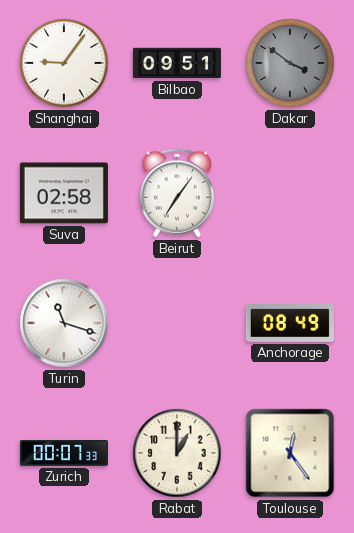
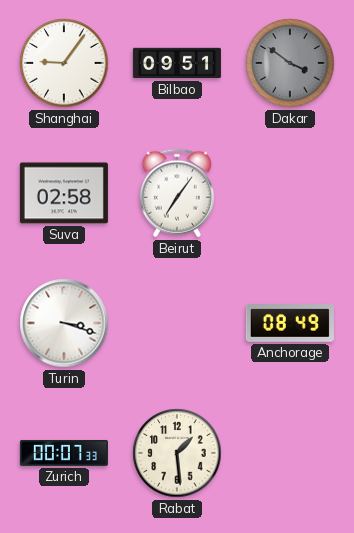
Turin: 11:18 -> 3:18
Rabat: 1:00 -> 1:29
Toulouse: 12:24 -> none
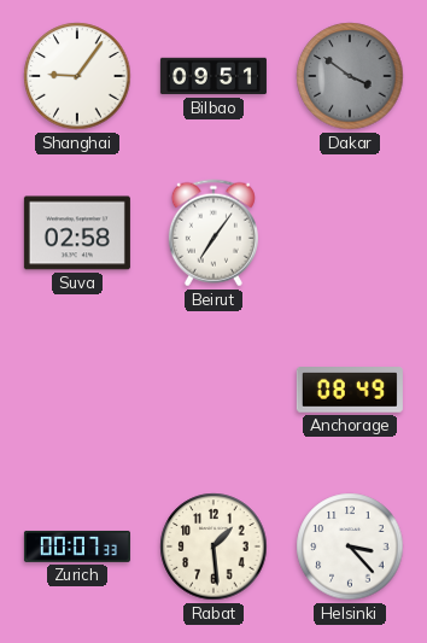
Turin: 3:18 -> none
Helsinki: none -> 3:23
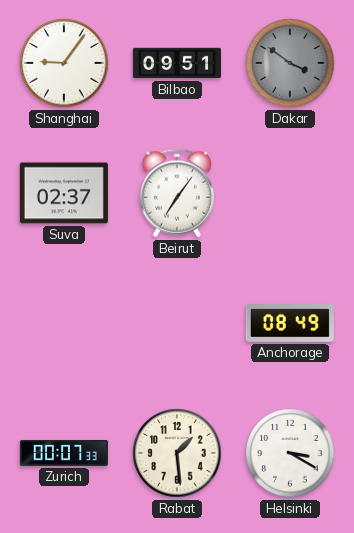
Suva: 02:58 -> 02:37
Helsinki: 3:23 -> 3:20
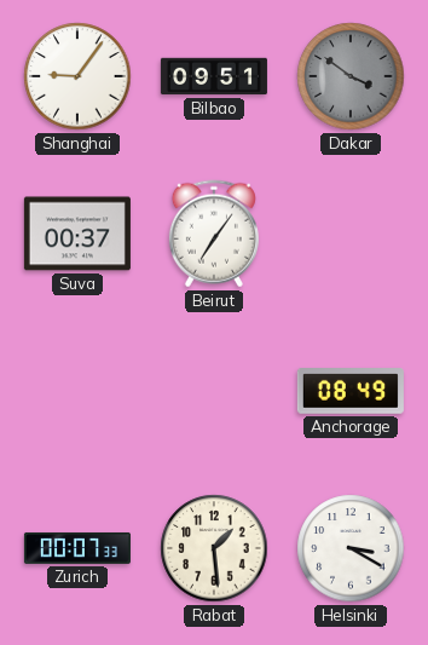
Suva: 02:37 -> 00:37
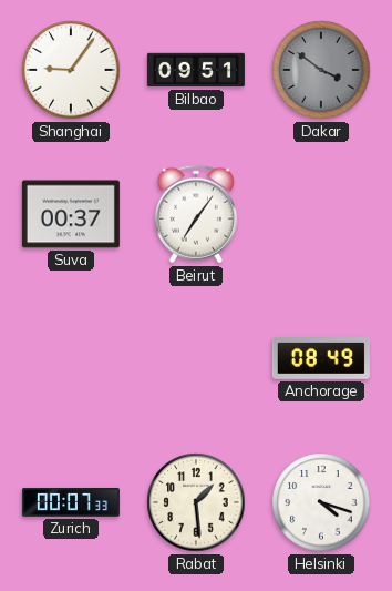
Helsinki: 3:20 -> 4:18
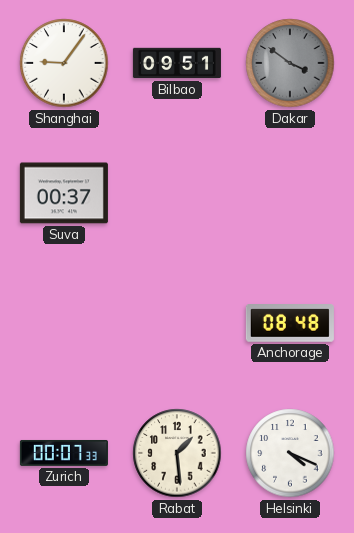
Beirut: 7:06 -> none
Anchorage: 08:49 -> 08:48
Helsinki: 4:18 -> 4:19
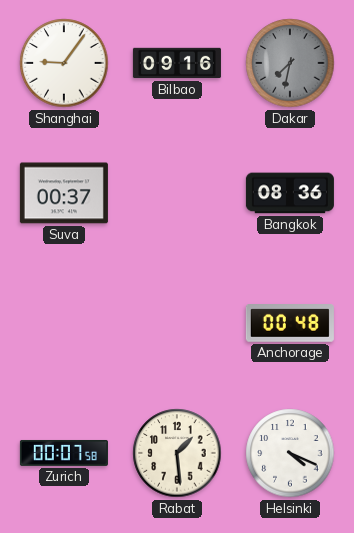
Bilbao: 09:51 -> 09:16
Dakar: 3:51 -> 7:32
Bangkok: none -> 08:36
Anchorage: 08:48 -> 00:48
Zurich: 00:07:33 -> 00:07:58
